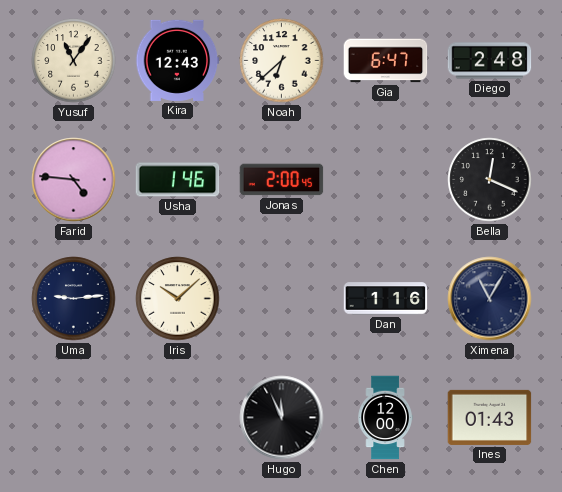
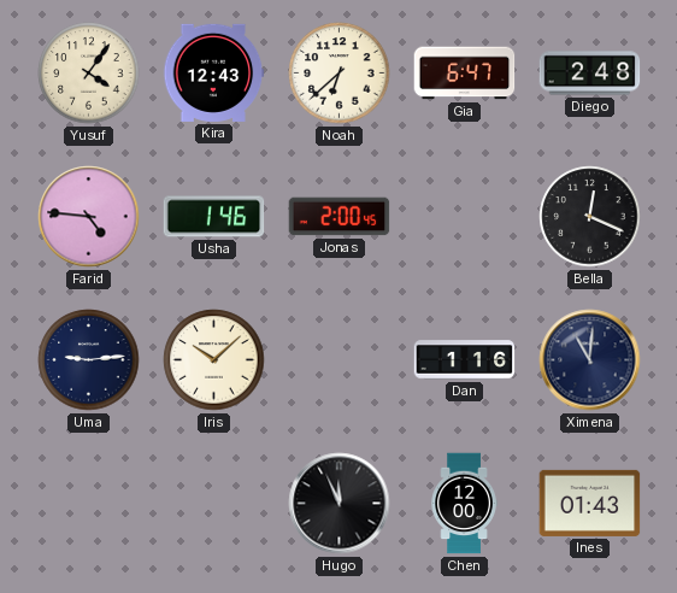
Yusuf: 11:06 -> 4:06
Ximena: 11:05 -> 11:01
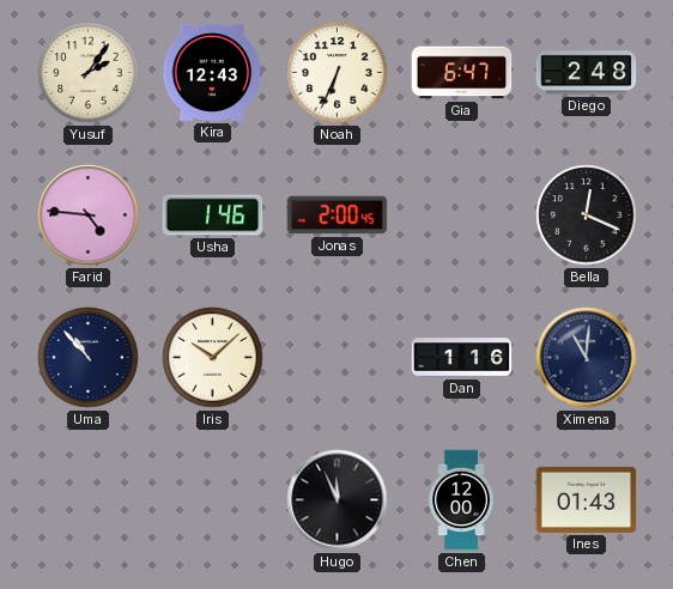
Yusuf: 4:06 -> 2:06
Noah: 6:38 -> 6:34
Uma: 9:14 -> 10:53
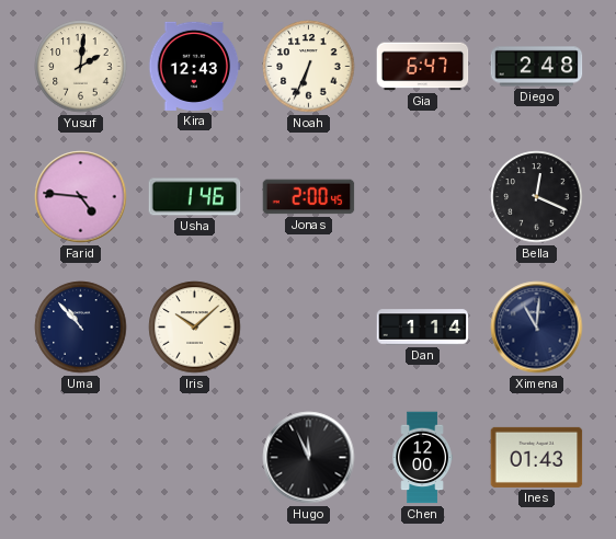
Yusuf: 2:06 -> 2:01
Dan: 1:16 -> 1:14
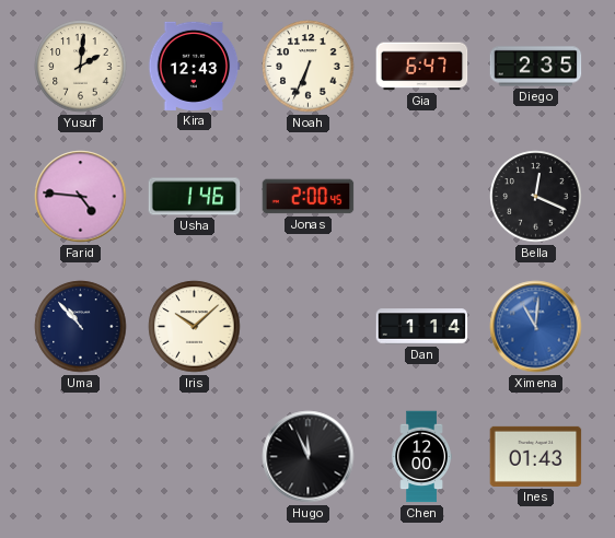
Diego: 2:48 -> 2:35
Ximena dial: navy -> blue
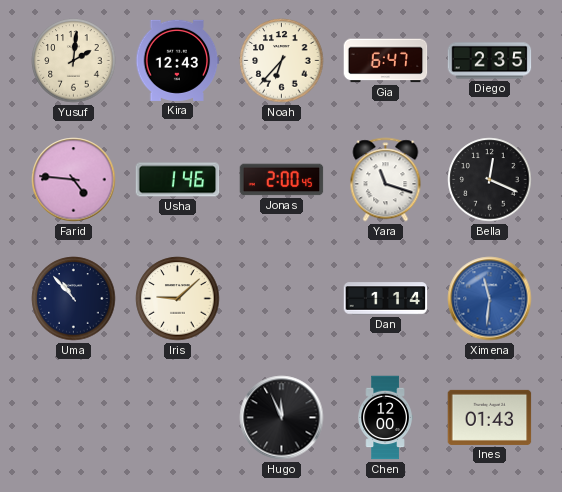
Noah: 6:34 -> 6:37
Yara: none -> 11:18
Iris: 10:08 -> 9:08
Ximena: 11:01 -> 11:31
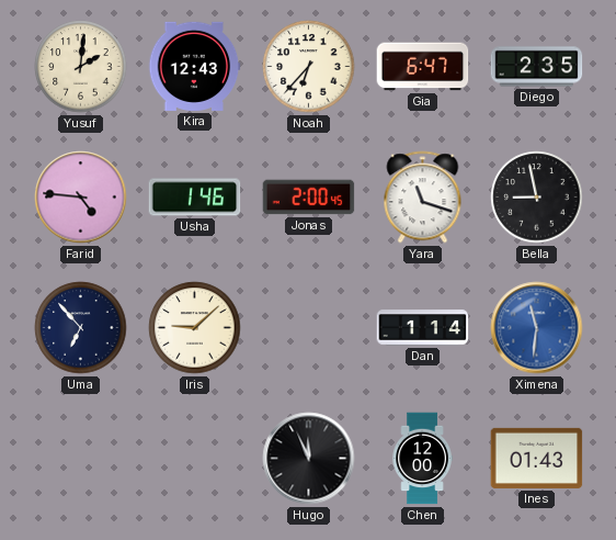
Bella: 12:19 -> 8:58
Uma: 10:53 -> 6:53
